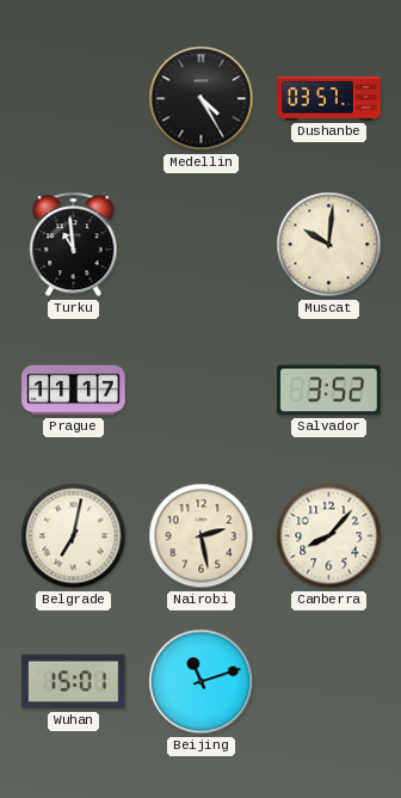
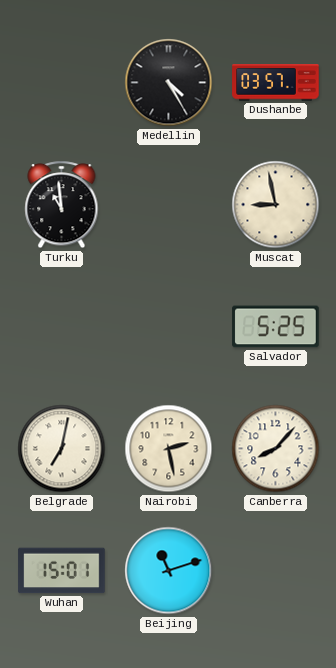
Muscat: 10:01 -> 8:58
Prague: 11:17 -> none
Salvador: 3:52 -> 5:25
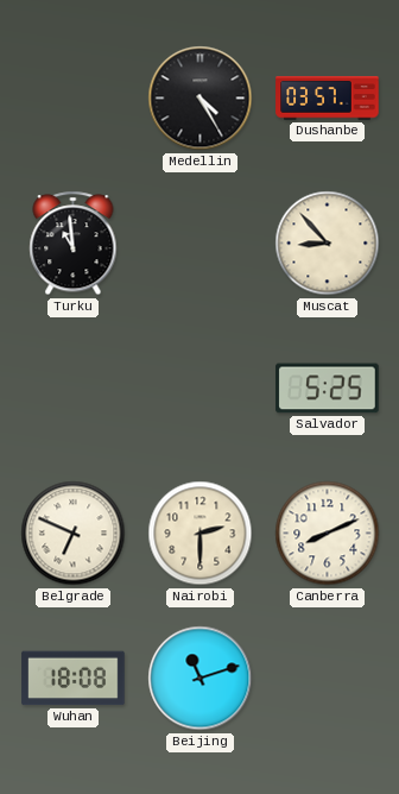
Muscat: 8:58 -> 8:53
Belgrade: 7:02 -> 6:49
Nairobi: 2:28 -> 2:30
Canberra: 8:07 -> 8:11
Wuhan: 15:01 -> 18:08
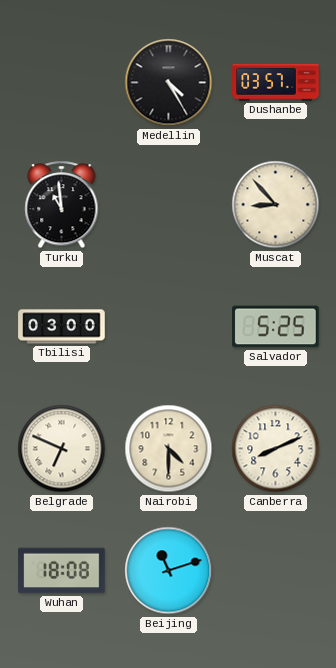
Tbilisi: none -> 03:00
Nairobi: 2:30 -> 4:30
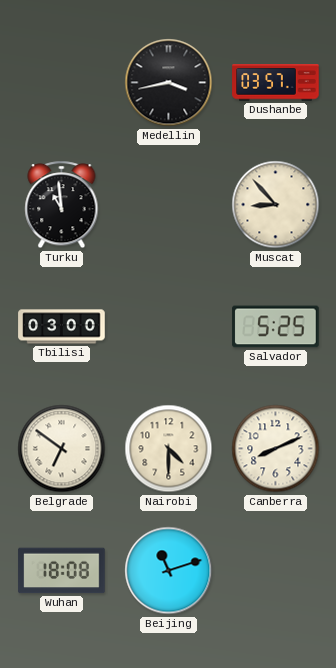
Medellin: 4:25 -> 3:43
Belgrade: 6:49 -> 6:51
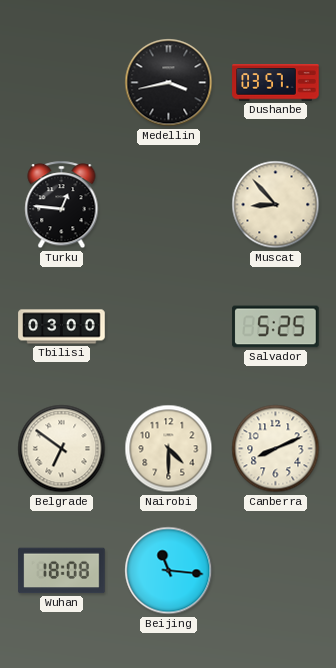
Turku: 10:59 -> 12:46
Beijing: 11:12 -> 11:16
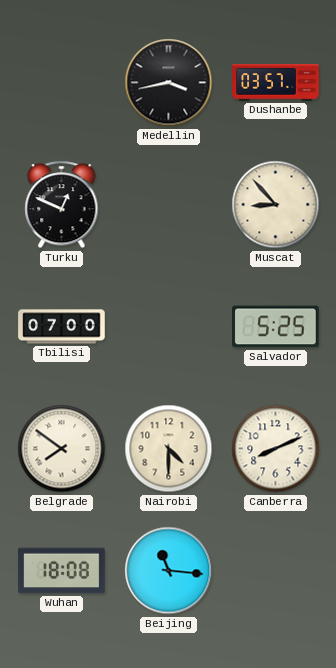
Turku: 12:46 -> 12:49
Tbilisi: 03:00 -> 07:00
Belgrade: 6:51 -> 7:51
